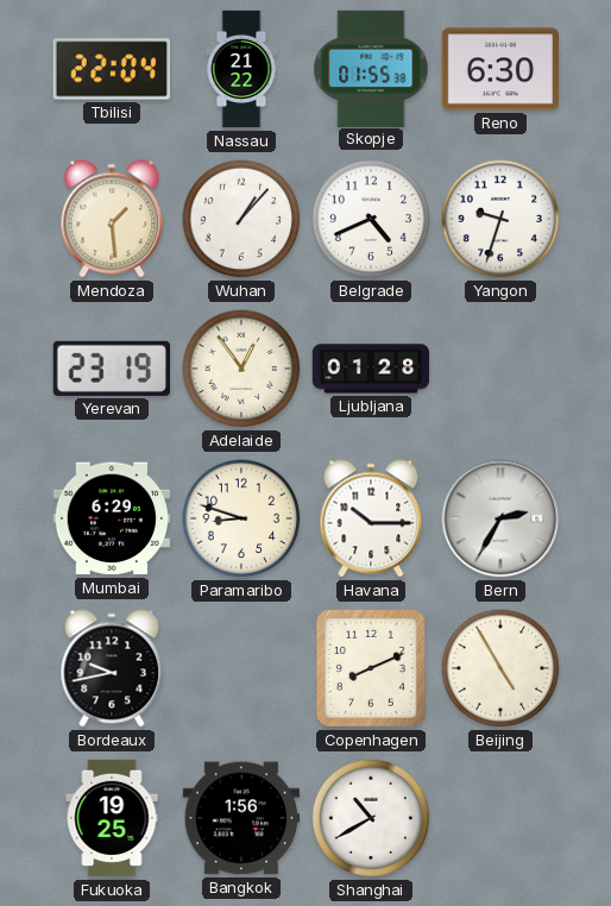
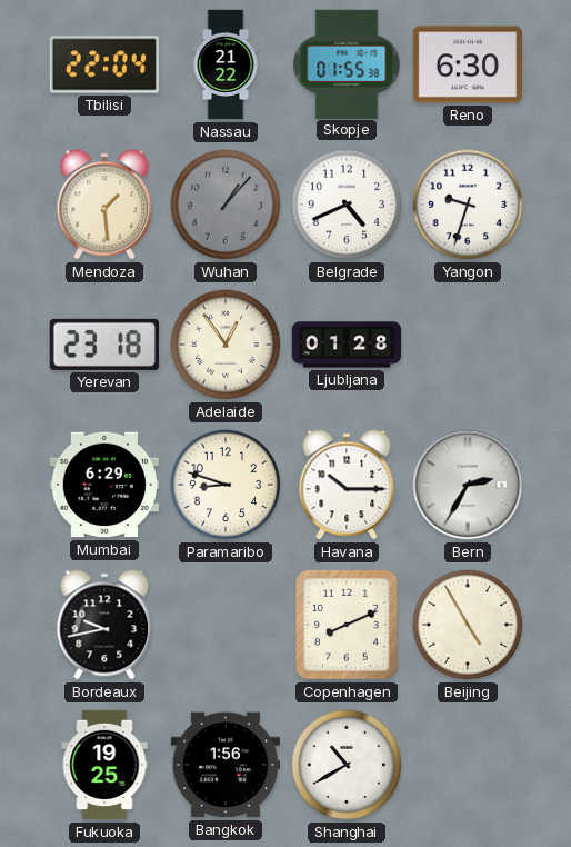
Wuhan dial: white -> grey
Yerevan: 23:19 -> 23:18
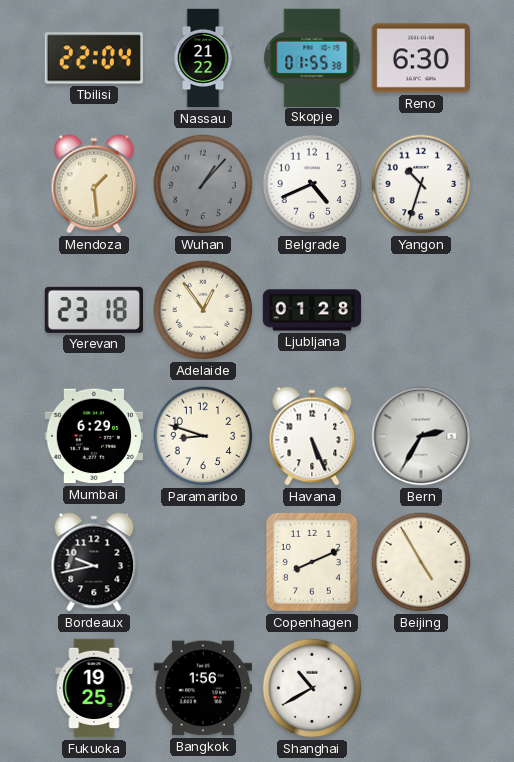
Yangon: 9:33 -> 10:33
Havana: 10:15 -> 5:26
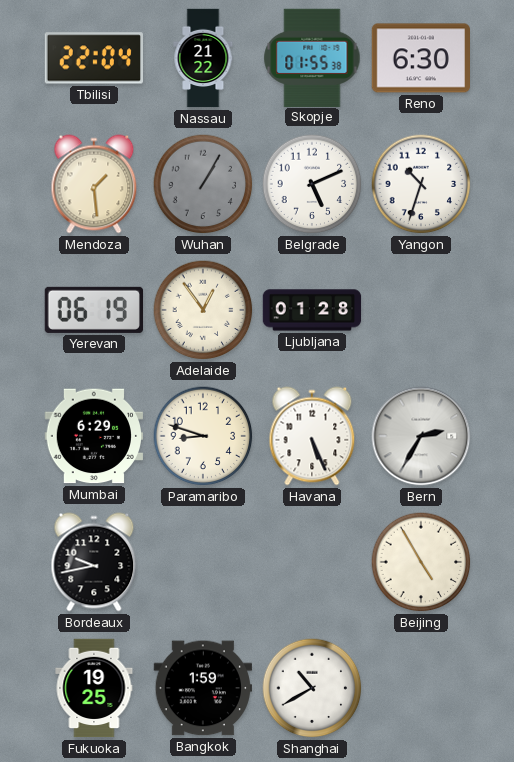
Wuhan: 1:07 -> 1:05
Belgrade: 4:41 -> 5:11
Yerevan: 23:18 -> 06:19
Copenhagen: 8:11 -> none
Bangkok: 1:56 -> 1:59
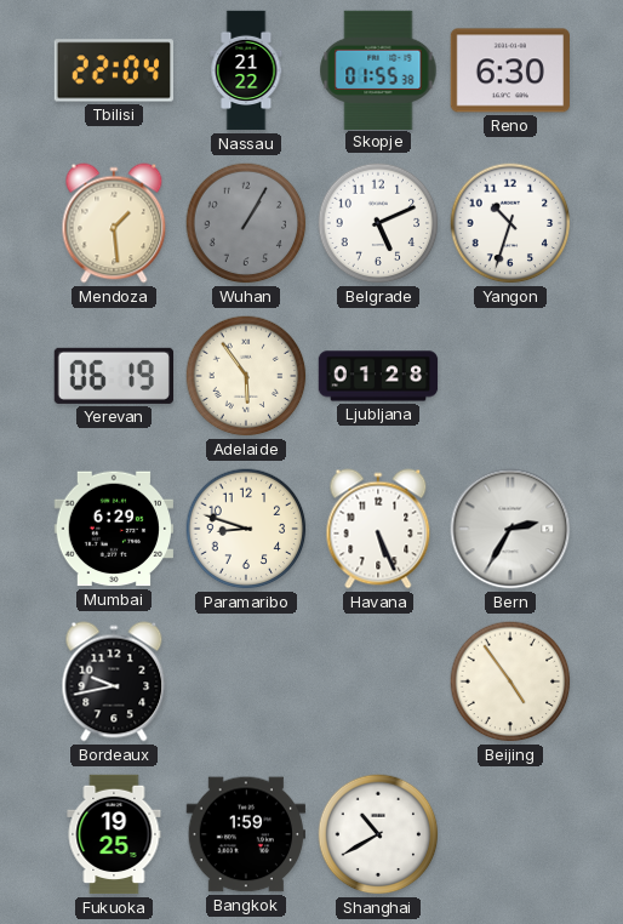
Adelaide: 12:54 -> 5:54
Beijing: 4:55 -> 4:54
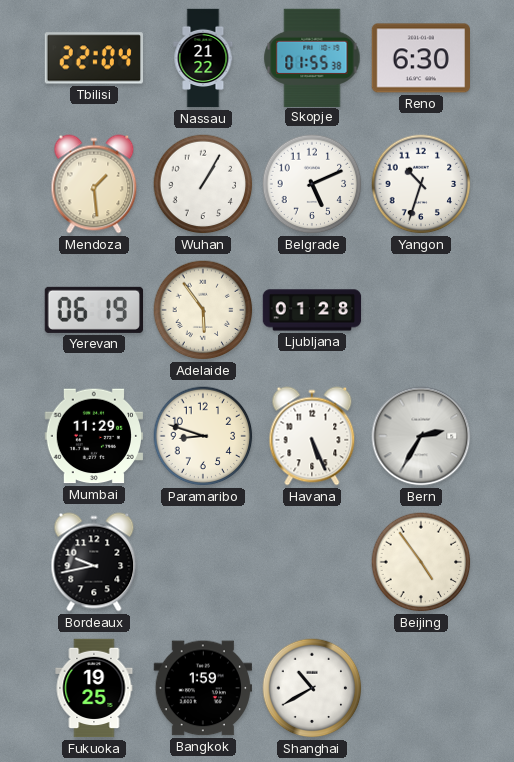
Wuhan dial: grey -> white
Mumbai: 6:29 -> 11:29
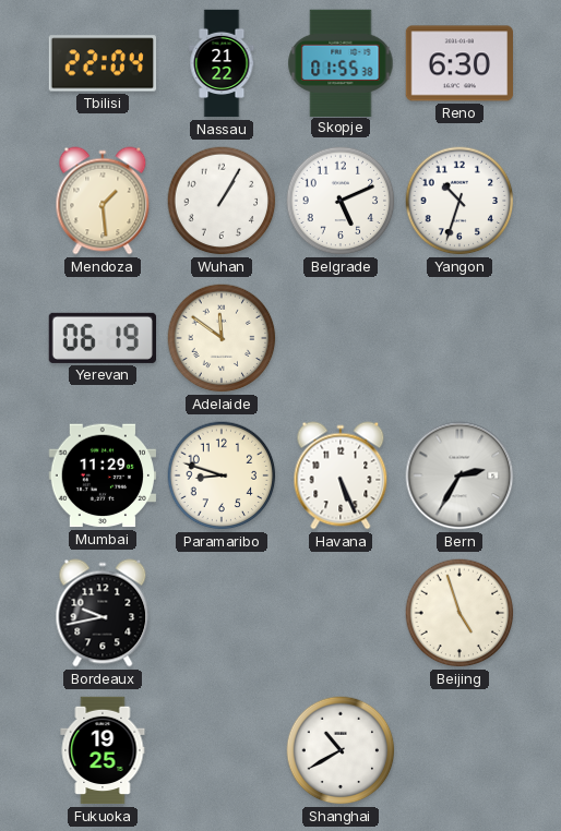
Adelaide: 5:54 -> 11:51
Ljubljana: 01:28 -> none
Beijing: 4:54 -> 4:57
Bangkok: 1:59 -> none
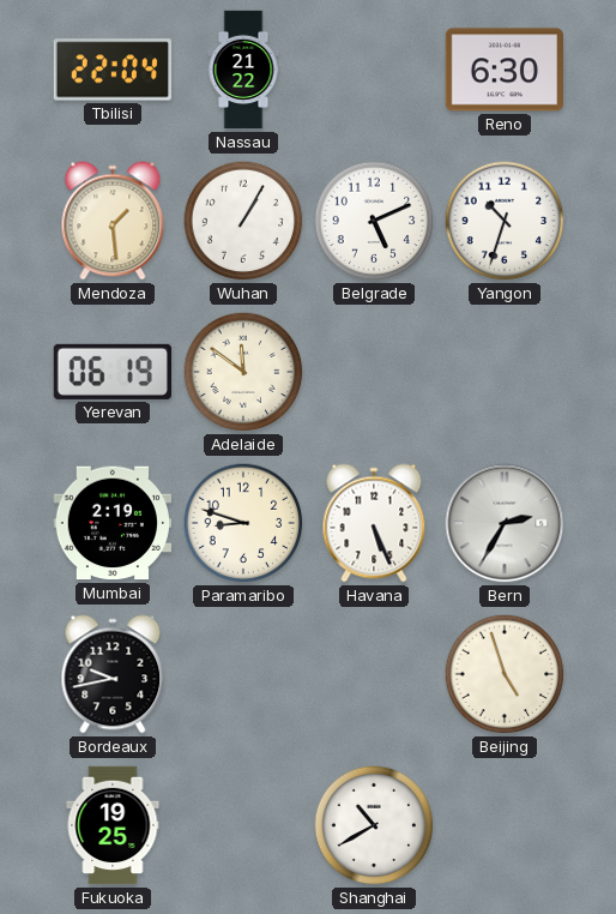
Skopje: 01:55 -> none
Mumbai: 11:29 -> 2:19
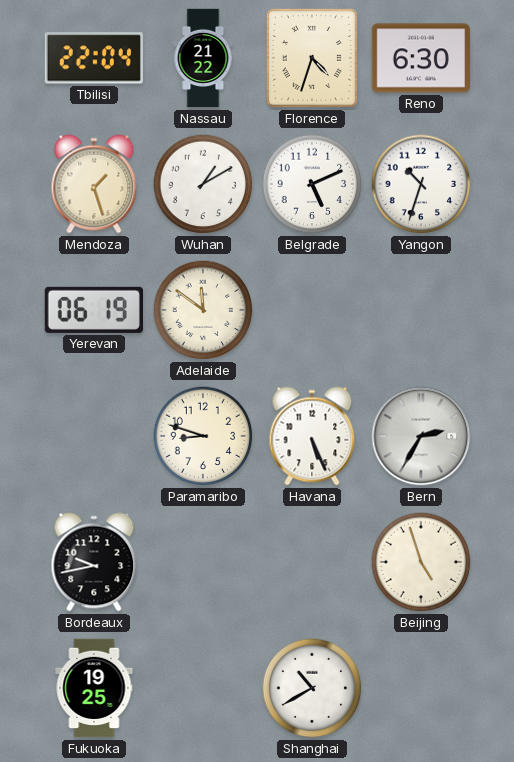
Florence: none -> 4:33
Mendoza: 1:29 -> 1:27
Wuhan: 1:05 -> 1:10
Mumbai: 2:19 -> none
